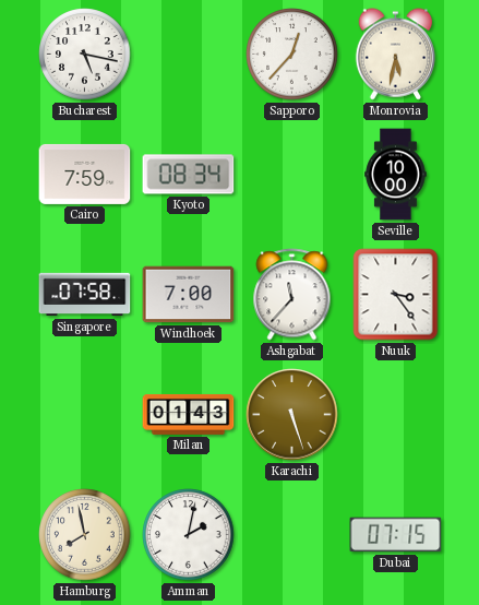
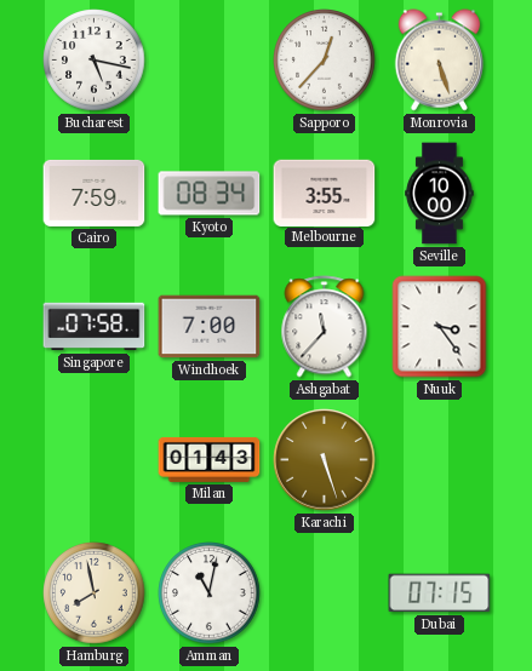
Monrovia: 5:32 -> 5:27
Melbourne: none -> 3:55
Amman: 2:02 -> 11:02
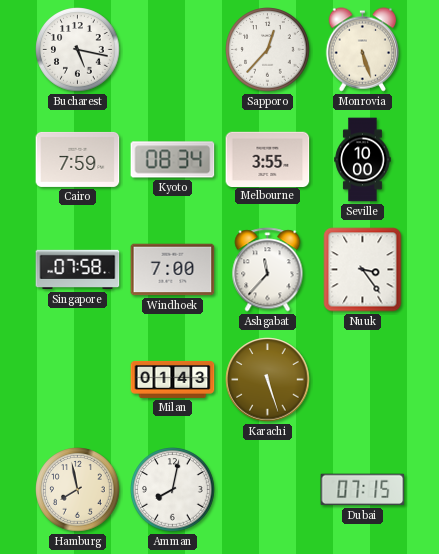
Amman: 11:02 -> 8:02
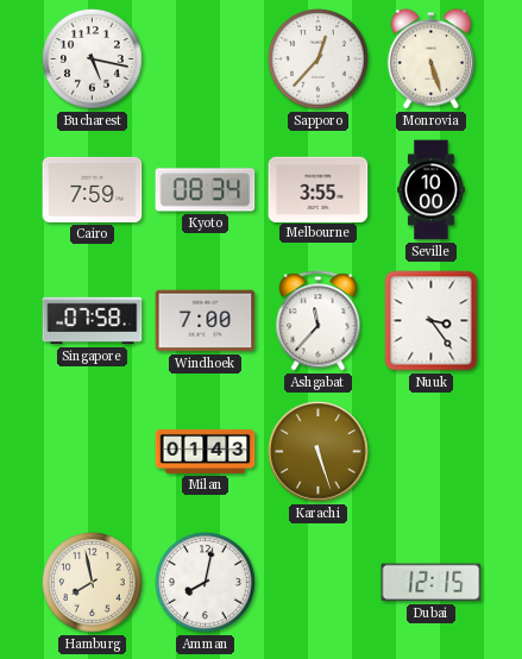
Dubai: 07:15 -> 12:15
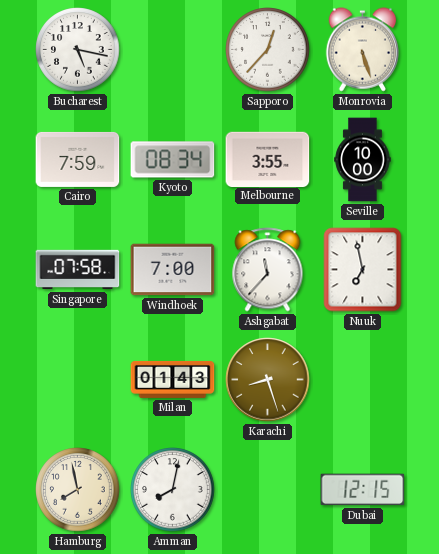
Nuuk: 3:24 -> 6:58
Karachi: 5:27 -> 8:27
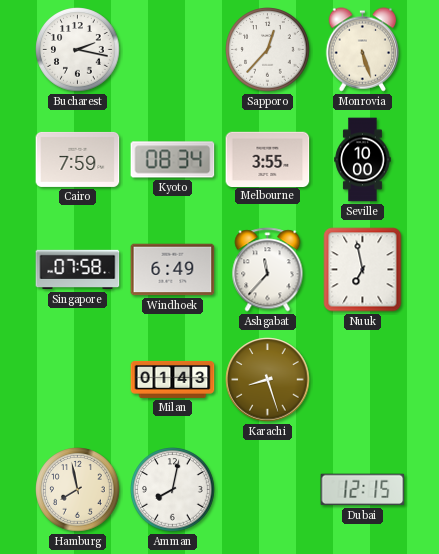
Bucharest: 5:17 -> 2:17
Windhoek: 7:00 -> 6:49
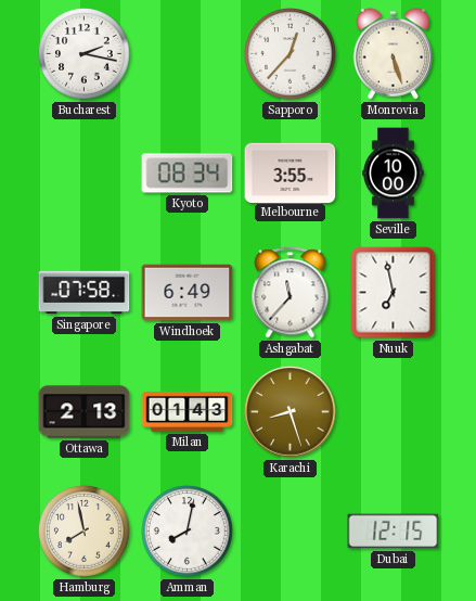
Cairo: 7:59 -> none
Ottawa: none -> 2:13
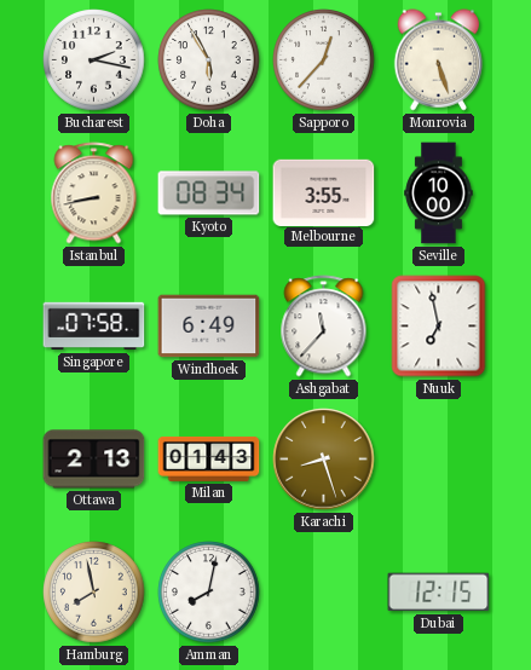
Doha: none -> 5:55
Istanbul: none -> 8:43
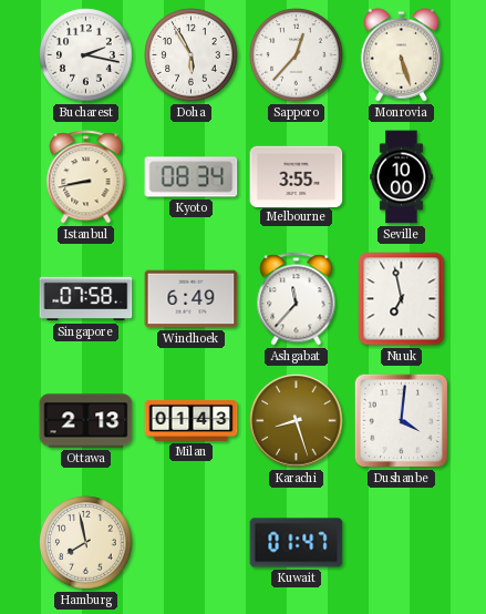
Dushanbe: none -> 4:01
Amman: 8:02 -> none
Kuwait: none -> 01:47
Dubai: 12:15 -> none
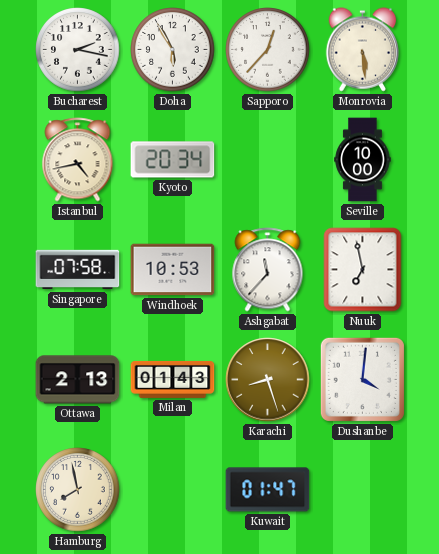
Monrovia: 5:27 -> 5:29
Istanbul: 8:43 -> 4:43
Kyoto: 08:34 -> 20:34
Melbourne: 3:55 -> none
Windhoek: 6:49 -> 10:53
